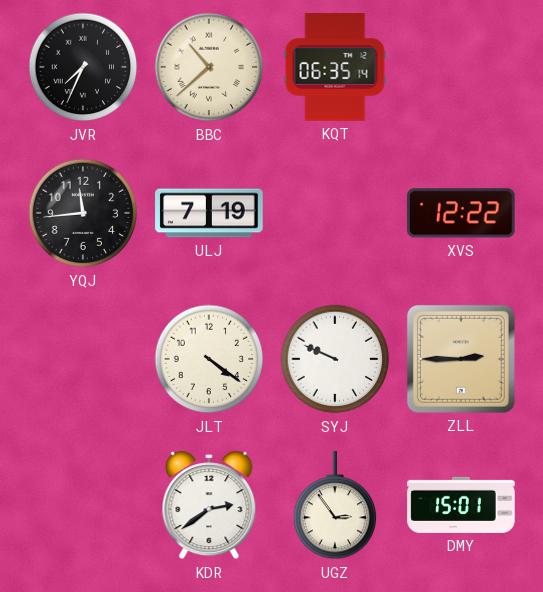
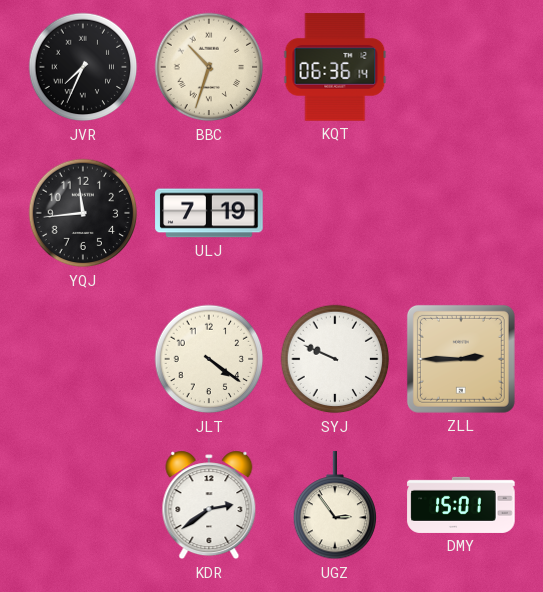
BBC: 10:38 -> 10:33
KQT: 06:35 -> 06:36
XVS: 12:22 -> none
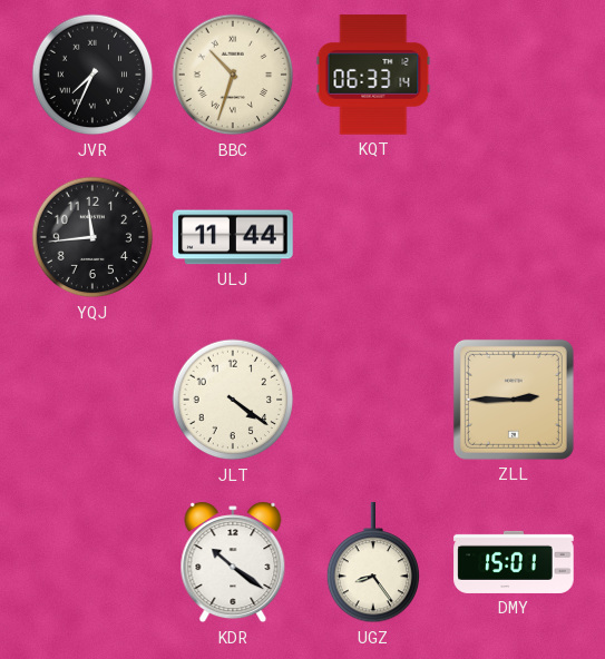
KQT: 06:36 -> 06:33
ULJ: 7:19 -> 11:44
SYJ: 9:49 -> none
KDR: 2:39 -> 10:21
UGZ: 2:54 -> 8:24
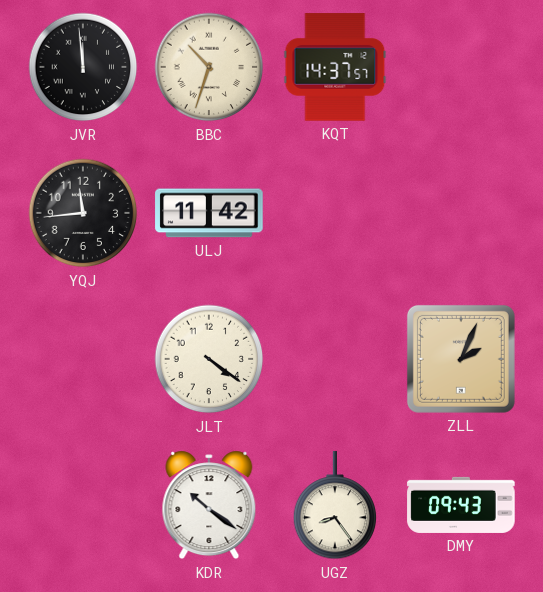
JVR: 7:34 -> 11:59
KQT: 06:33 -> 14:37
ULJ: 11:44 -> 11:42
ZLL: 2:45 -> 2:04
DMY: 15:01 -> 09:43
